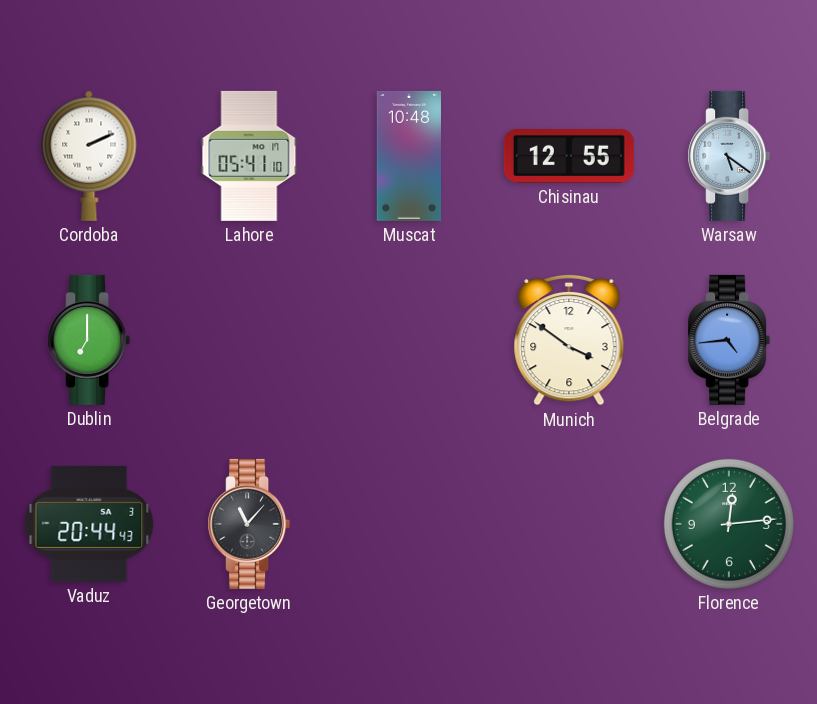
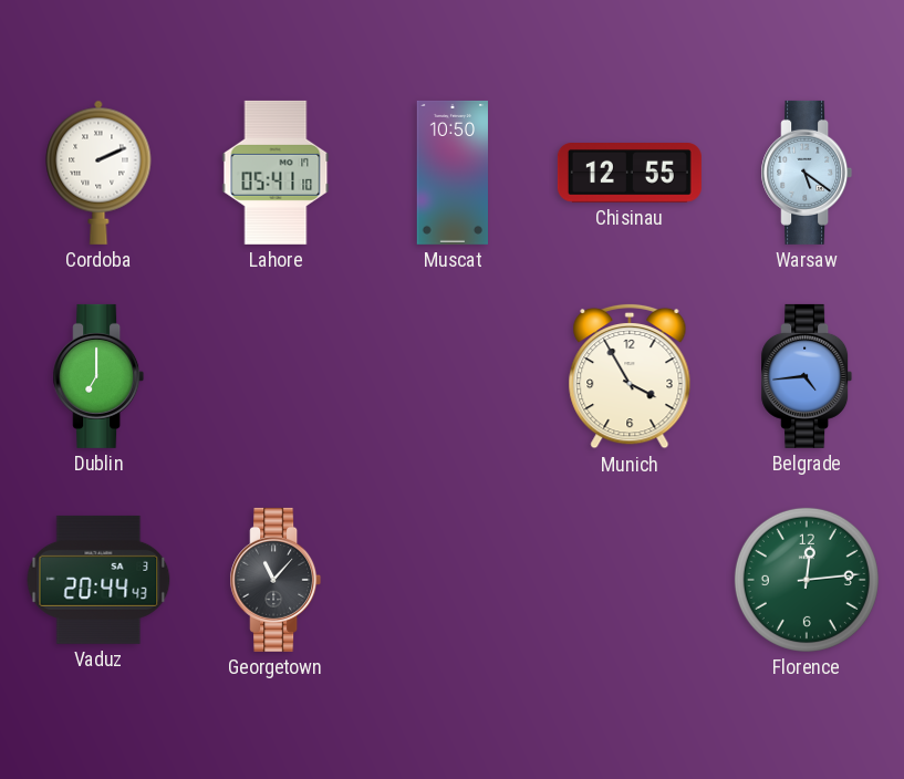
Muscat: 10:48 -> 10:50
Munich: 3:51 -> 3:55
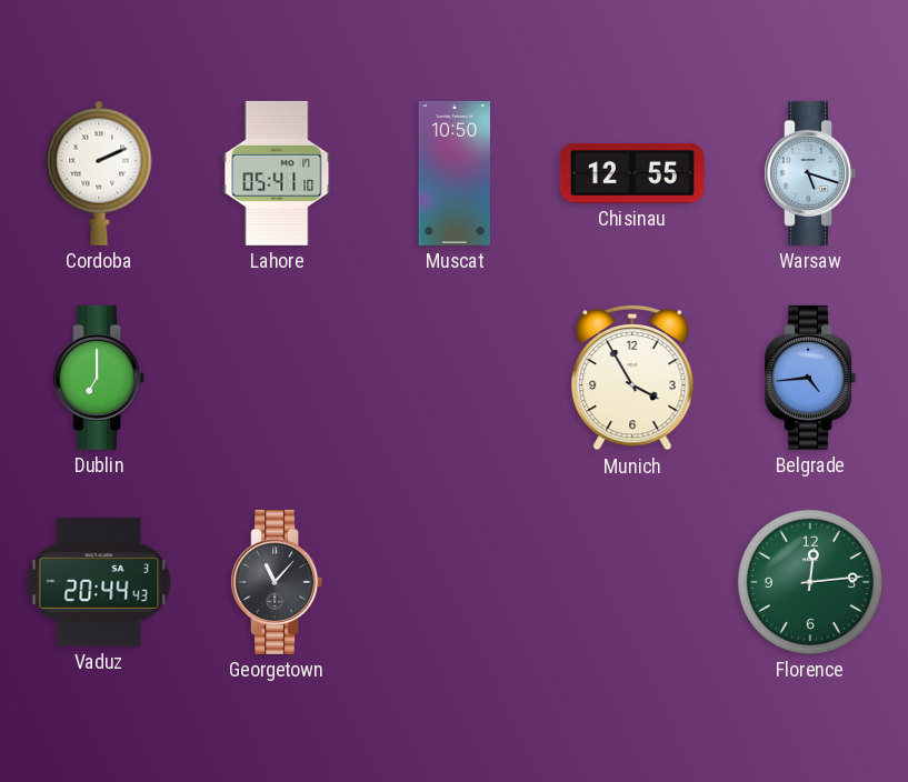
Warsaw: 5:21 -> 5:18
